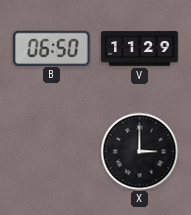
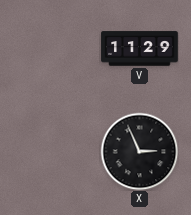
B: 06:50 -> none
X: 3:00 -> 2:56
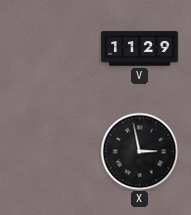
X: 2:56 -> 2:58
